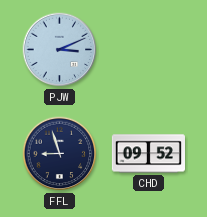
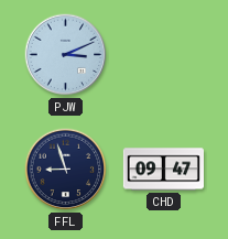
CHD: 09:52 -> 09:47
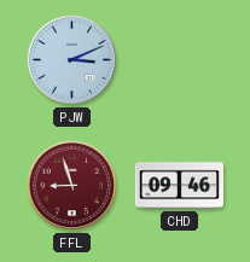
FFL dial: navy -> burgundy
CHD: 09:47 -> 09:46
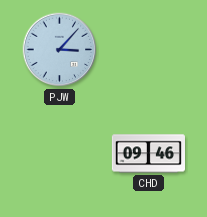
PJW: 3:11 -> 3:07
FFL: 8:57 -> none
